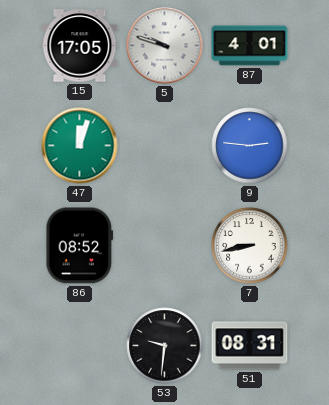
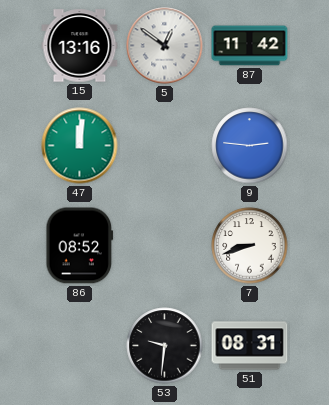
15: 17:05 -> 13:16
5: 9:48 -> 12:51
87: 4:01 -> 11:42
47: 12:03 -> 12:01
7: 8:43 -> 8:42
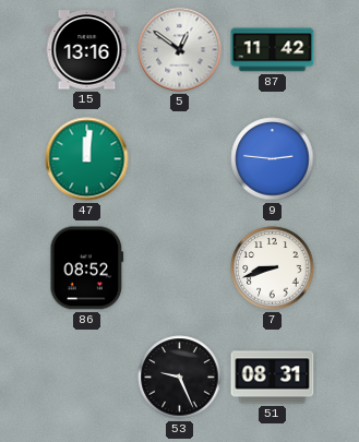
53: 9:31 -> 9:26
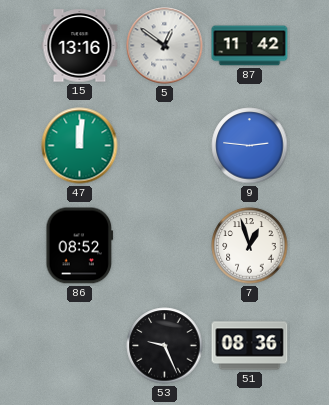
7: 8:42 -> 12:57
51: 08:31 -> 08:36
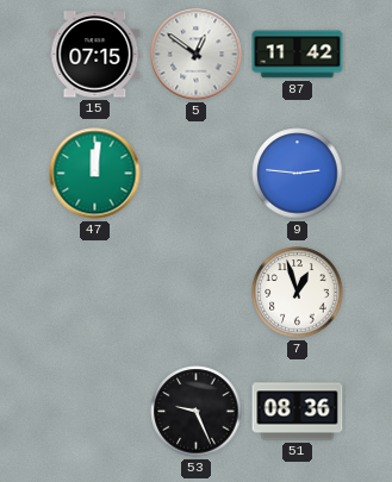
15: 13:16 -> 07:15
86: 08:52 -> none
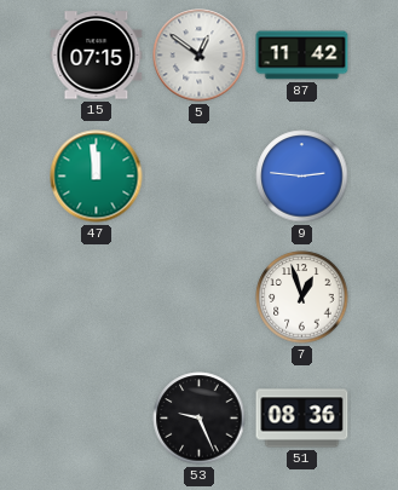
47: 12:01 -> 11:59
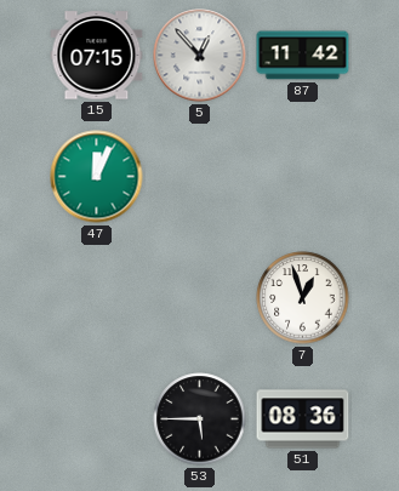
5: 12:51 -> 12:53
47: 11:59 -> 12:04
9: 2:46 -> none
53: 9:26 -> 5:45
